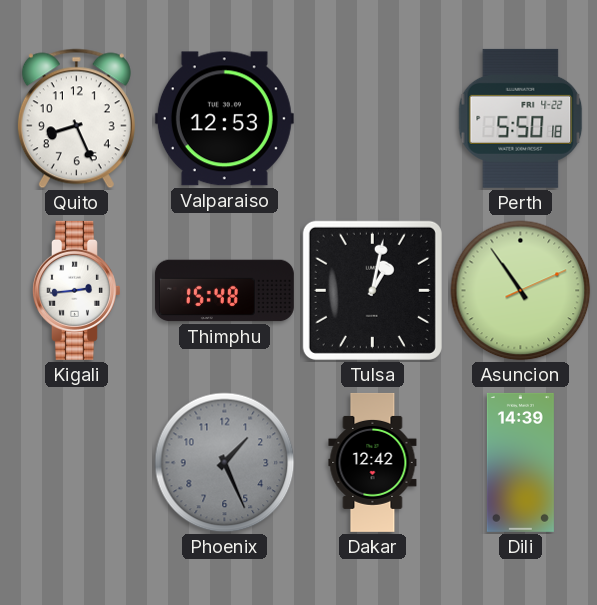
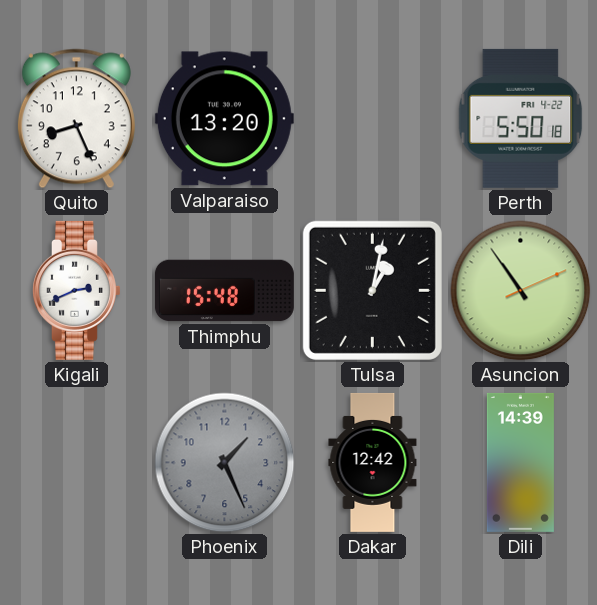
Valparaiso: 12:53 -> 13:20
Kigali: 2:44 -> 2:41
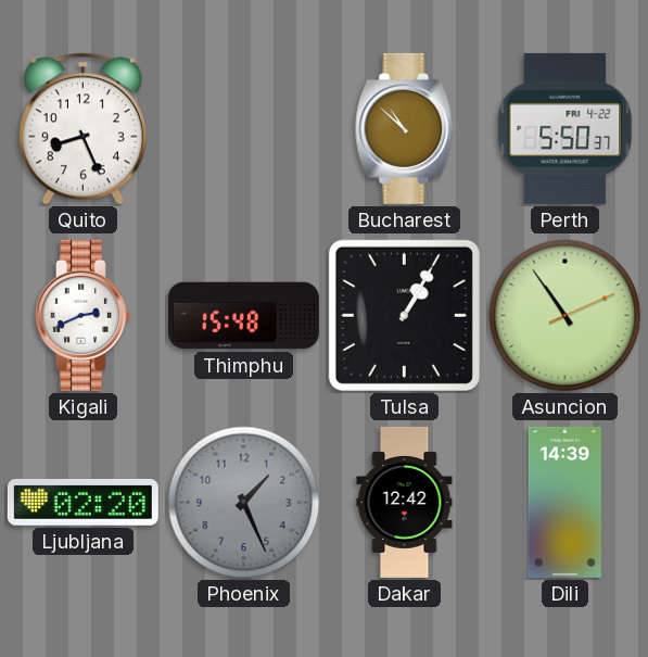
Valparaiso: 13:20 -> none
Bucharest: none -> 10:52
Perth: 5:50:18 -> 5:50:37
Tulsa: 1:02 -> 1:05
Ljubljana: none -> 02:20
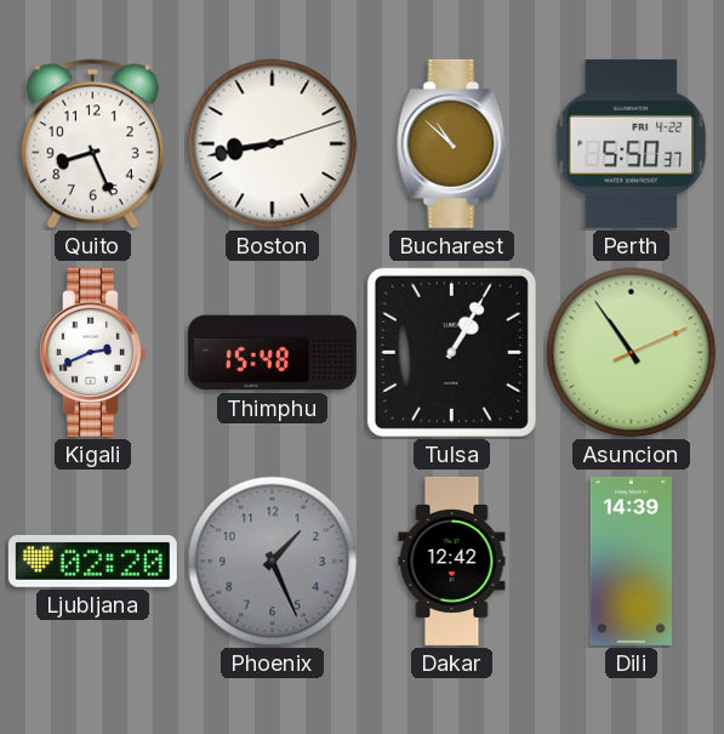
Boston: none -> 8:43
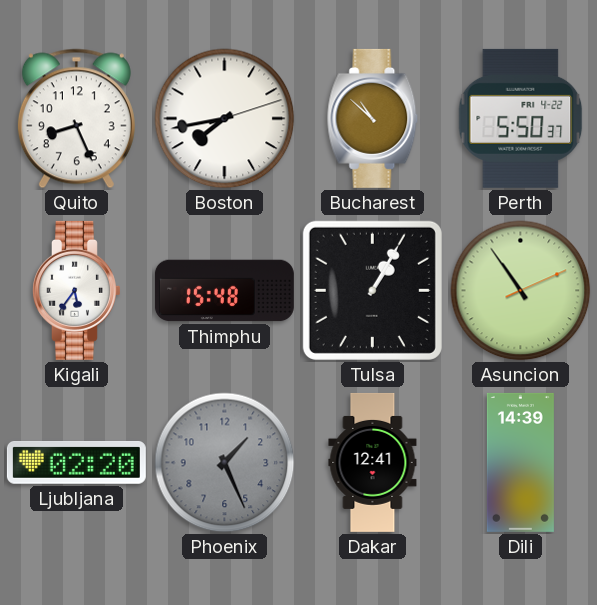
Boston: 8:43 -> 7:43
Kigali: 2:41 -> 5:36
Dakar: 12:42 -> 12:41
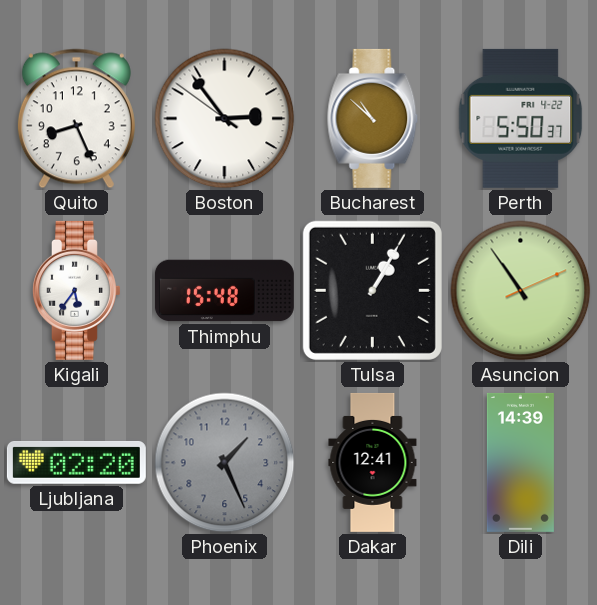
Boston: 7:43 -> 2:53
